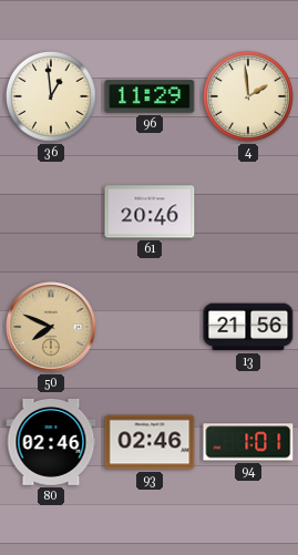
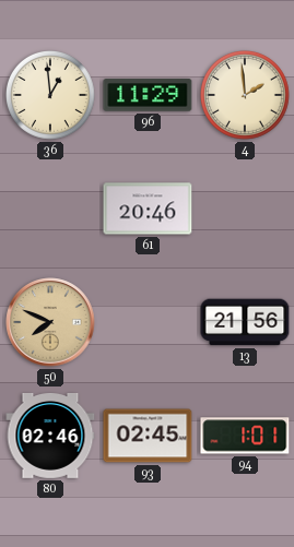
93: 02:46 -> 02:45
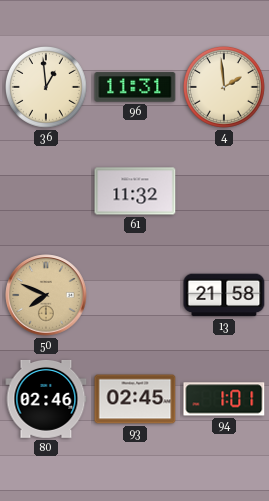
96: 11:29 -> 11:31
61: 20:46 -> 11:32
13: 21:56 -> 21:58
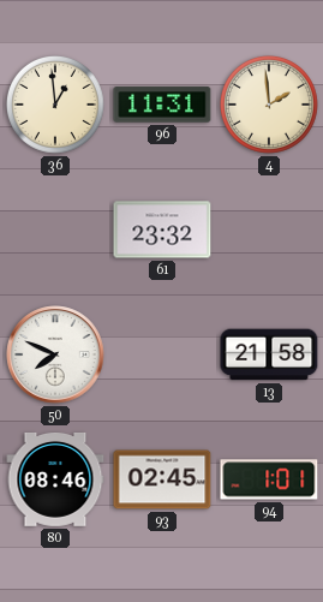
61: 11:32 -> 23:32
50 dial: champagne -> white
80: 02:46 -> 08:46
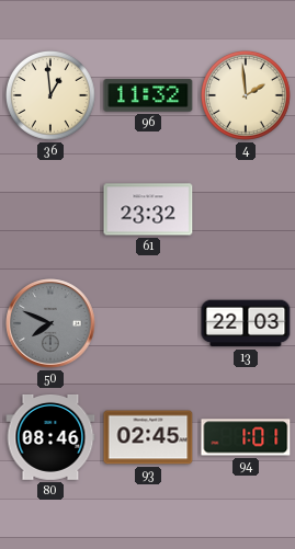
96: 11:31 -> 11:32
50 dial: white -> grey
13: 21:58 -> 22:03
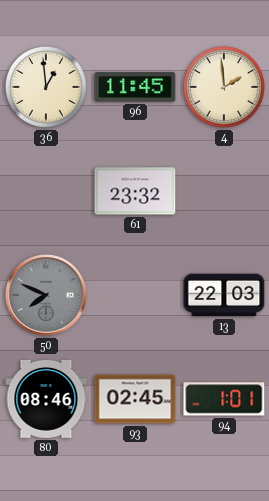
96: 11:32 -> 11:45
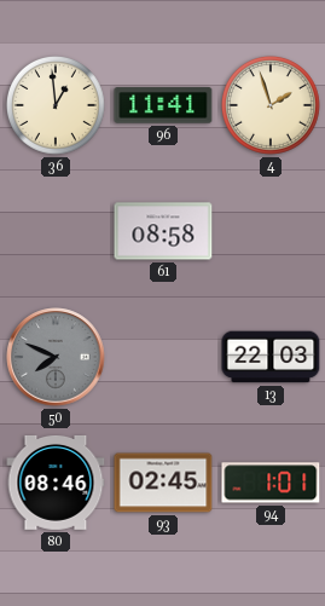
96: 11:45 -> 11:41
4: 1:59 -> 1:57
61: 23:32 -> 08:58
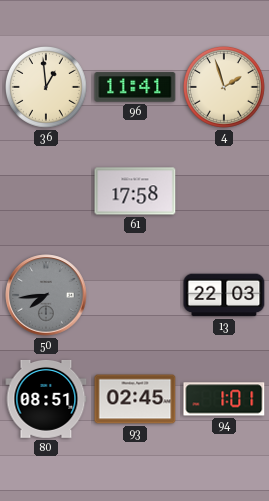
61: 08:58 -> 17:58
50: 7:49 -> 7:44
80: 08:46 -> 08:51
